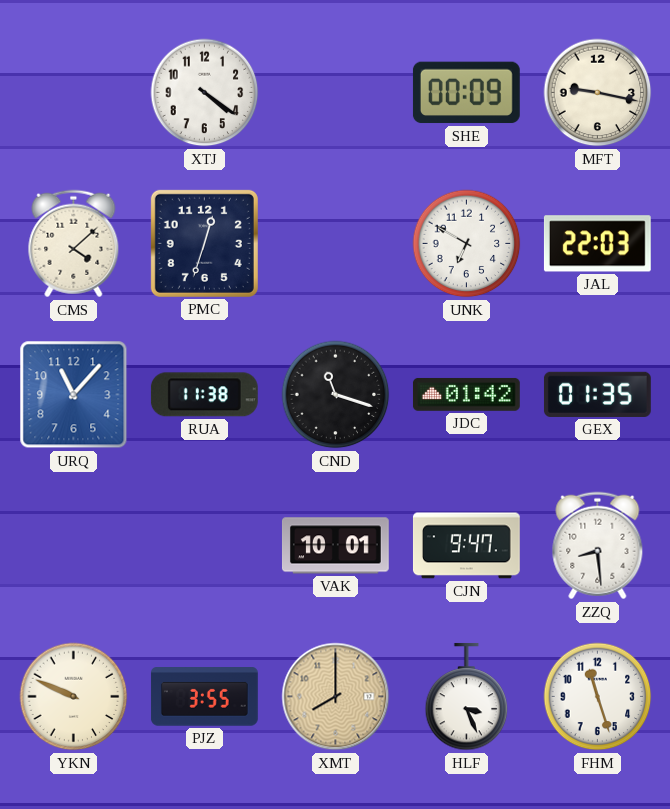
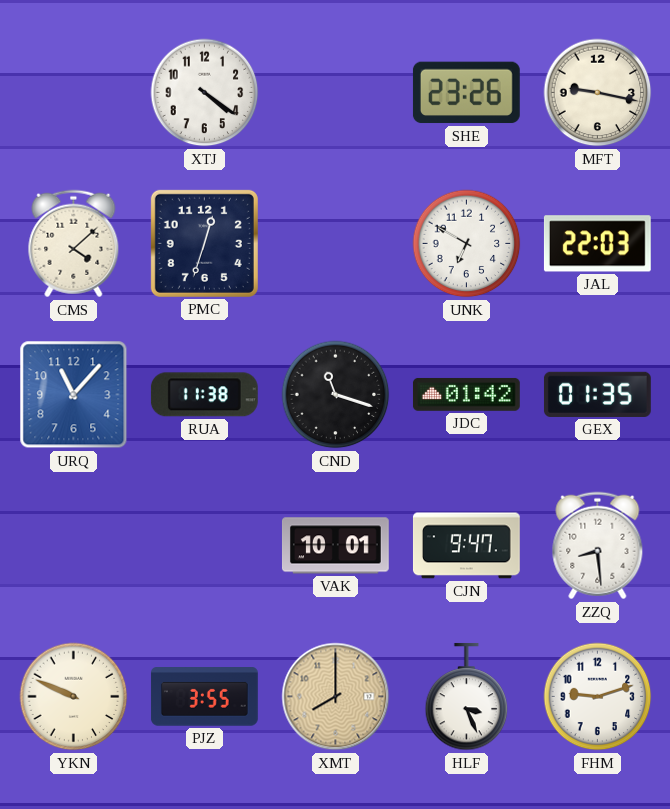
SHE: 00:09 -> 23:26
FHM: 11:27 -> 9:12
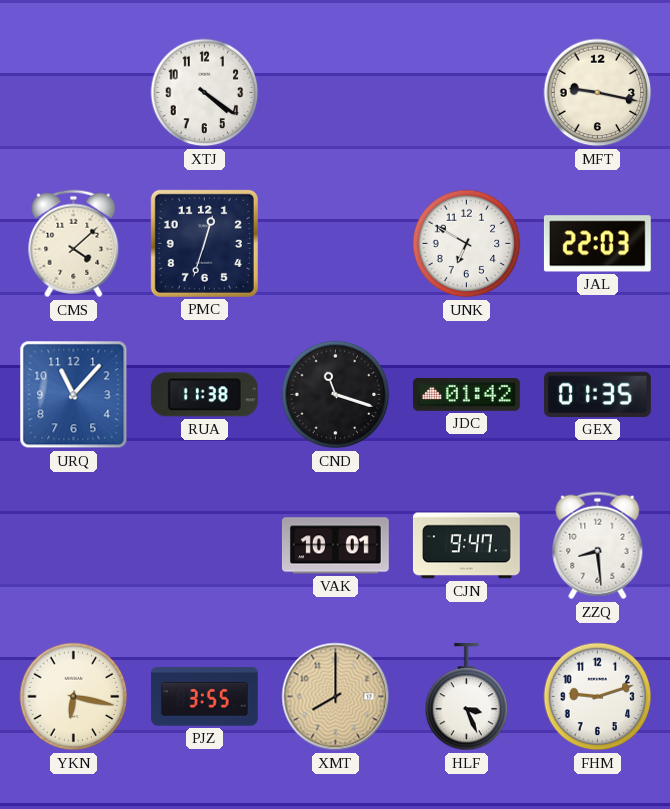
SHE: 23:26 -> none
YKN: 9:49 -> 6:17
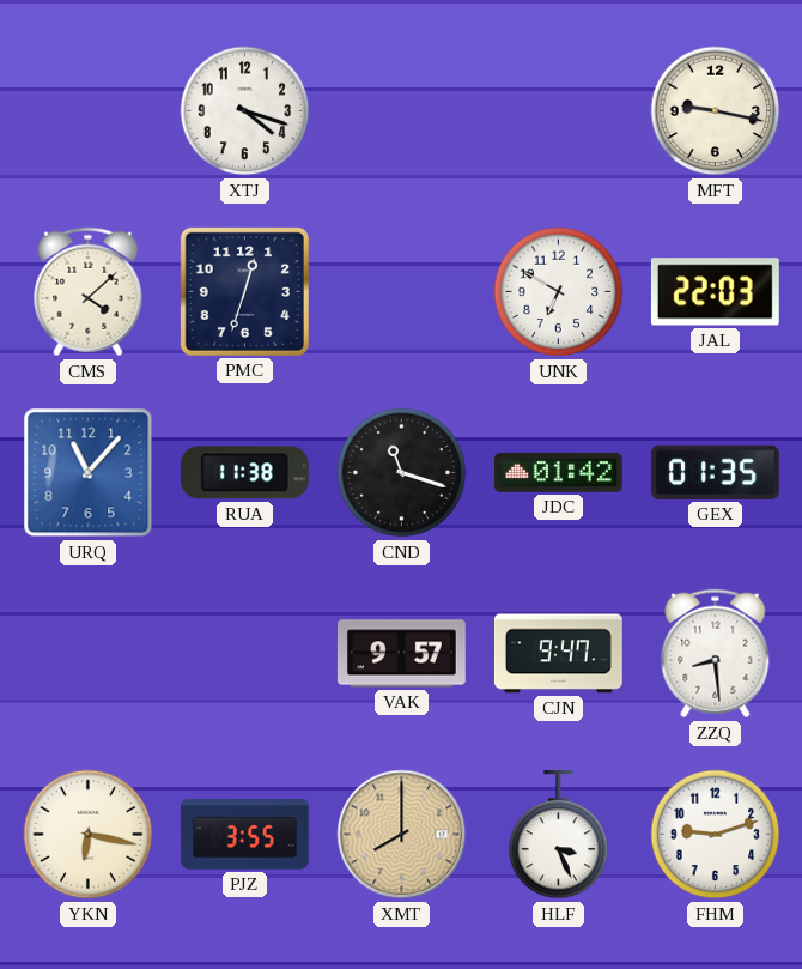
XTJ: 4:21 -> 4:18
VAK: 10:01 -> 9:57
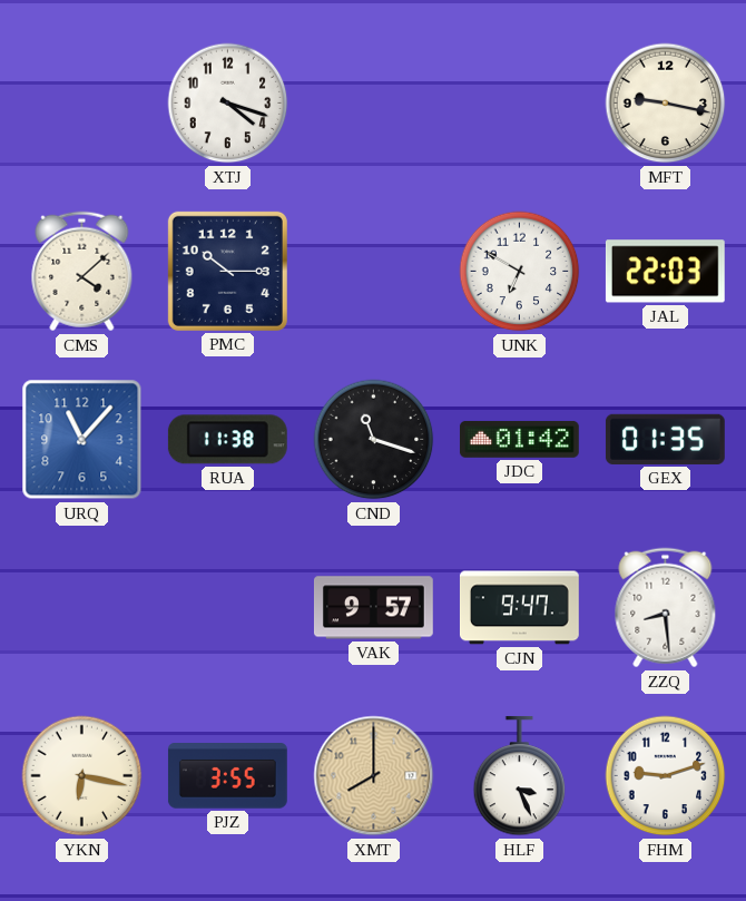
PMC: 12:33 -> 10:15
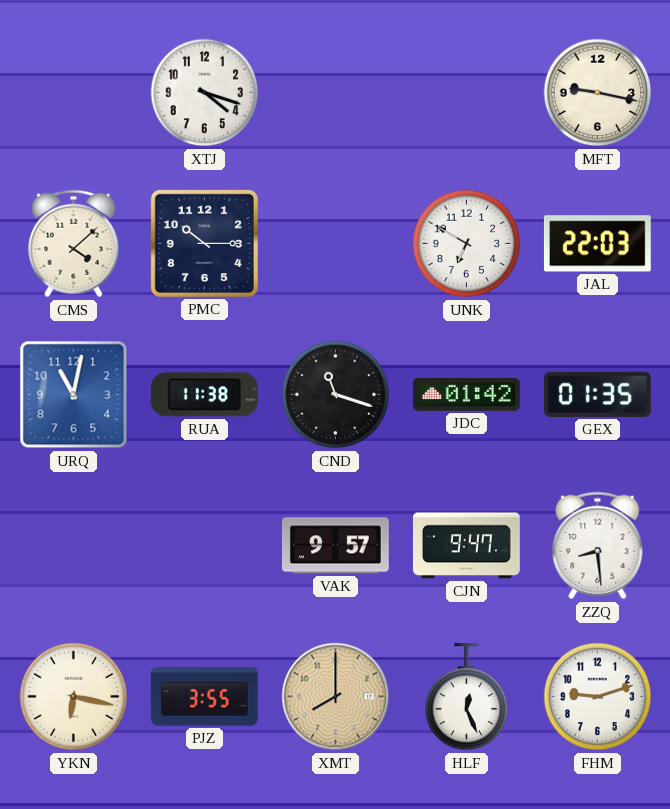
URQ: 11:07 -> 11:02
HLF: 3:26 -> 12:26
